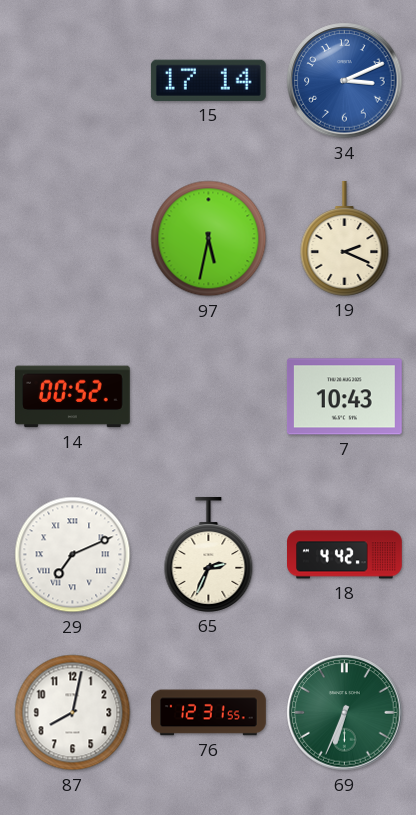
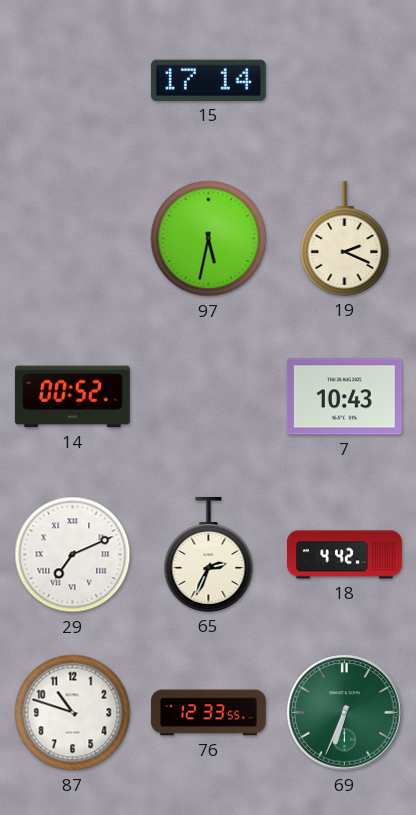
34: 3:11 -> none
87: 8:02 -> 10:48
76: 12:31 -> 12:33
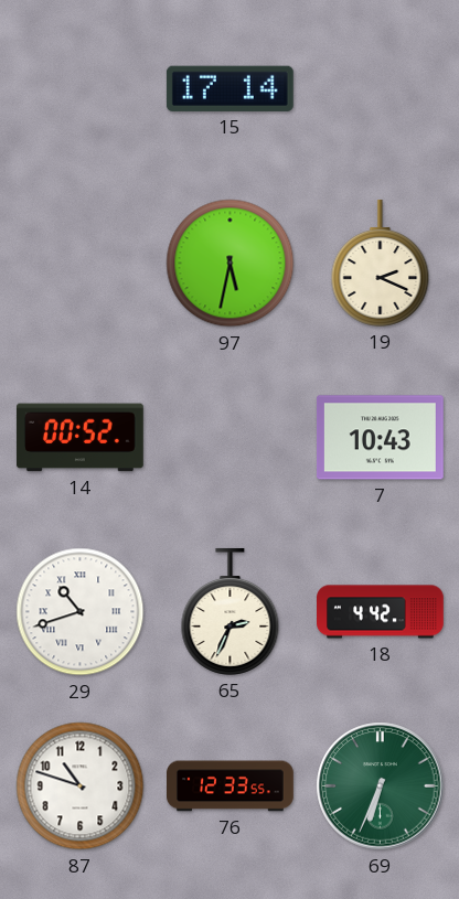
29: 7:11 -> 10:42
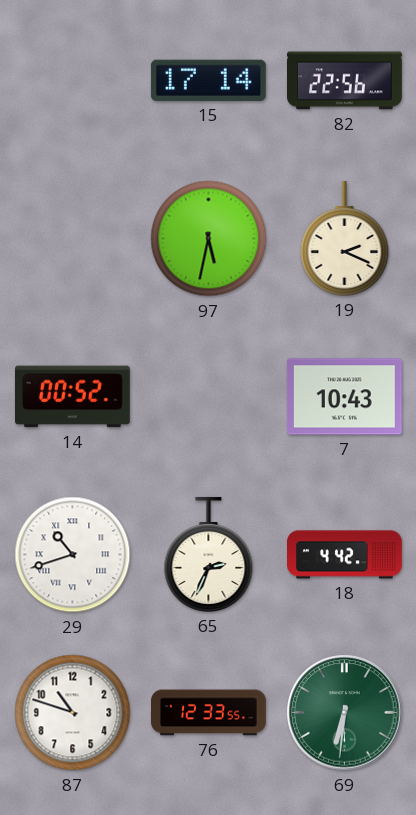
82: none -> 22:56
69: 6:34 -> 6:31
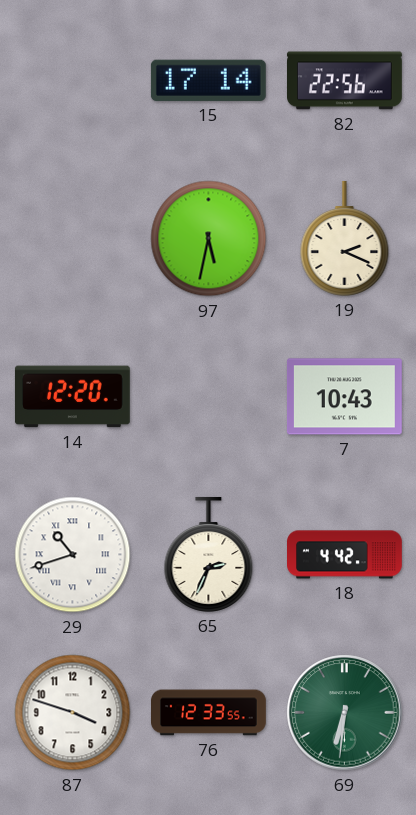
14: 00:52 -> 12:20
87: 10:48 -> 3:48
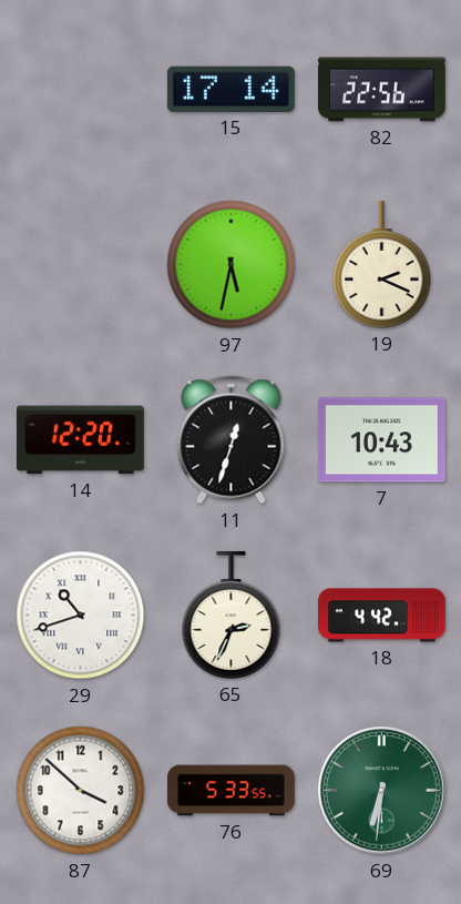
11: none -> 12:33
87: 3:48 -> 3:52
76: 12:33 -> 5:33
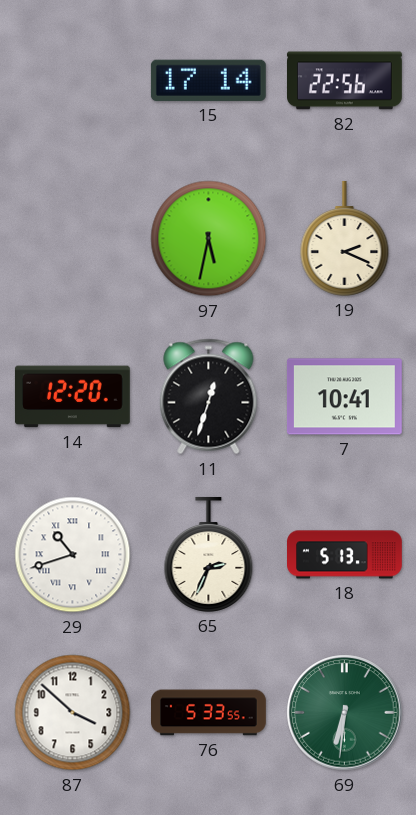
7: 10:43 -> 10:41
18: 4:42 -> 5:13
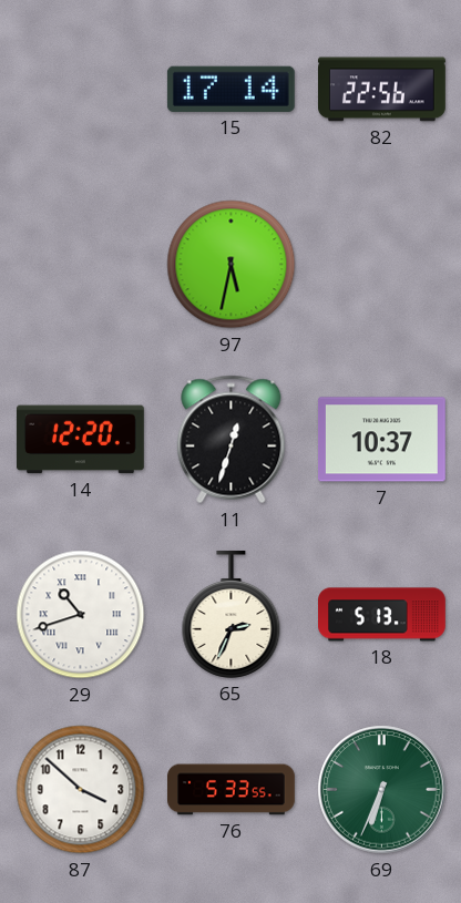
19: 2:19 -> none
7: 10:41 -> 10:37
69: 6:31 -> 6:34
